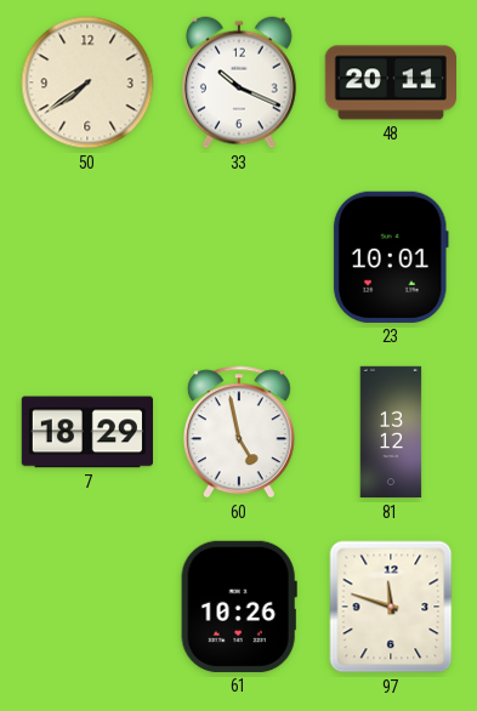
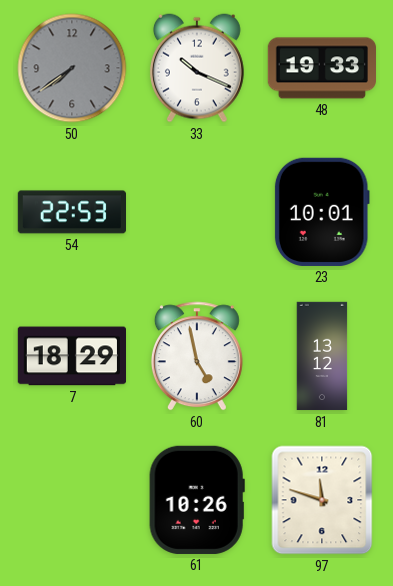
50 dial: cream -> grey
48: 20:11 -> 19:33
54: none -> 22:53
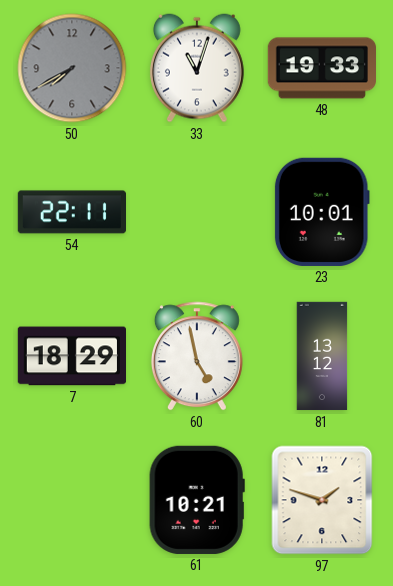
50: 7:39 -> 7:40
33: 10:19 -> 11:03
54: 22:53 -> 22:11
61: 10:26 -> 10:21
97: 11:48 -> 1:48
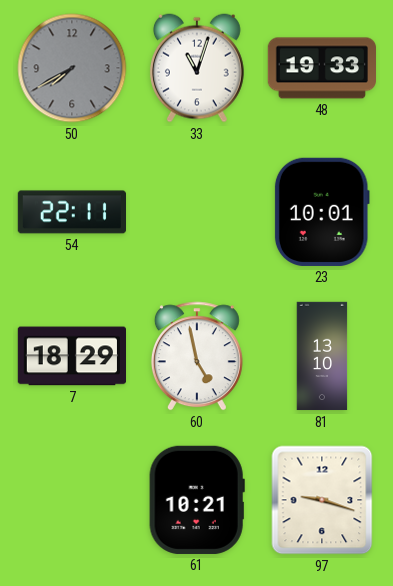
81: 13:12 -> 13:10
97: 1:48 -> 9:18
